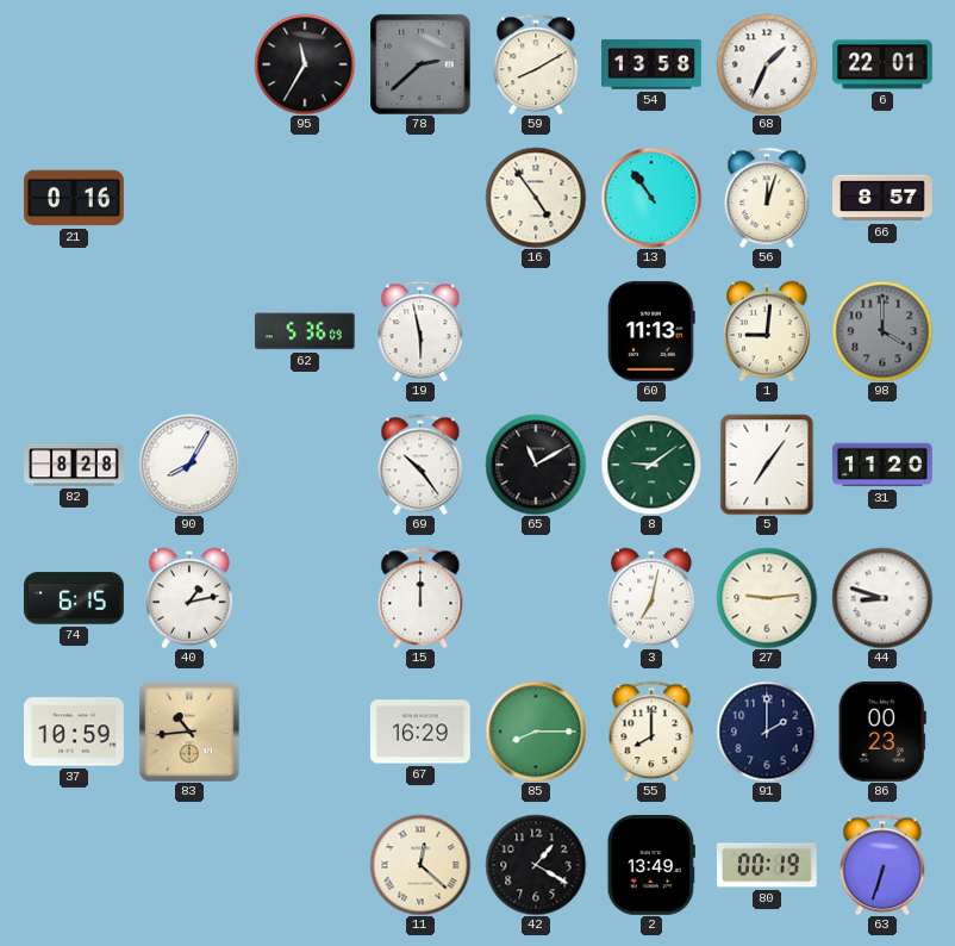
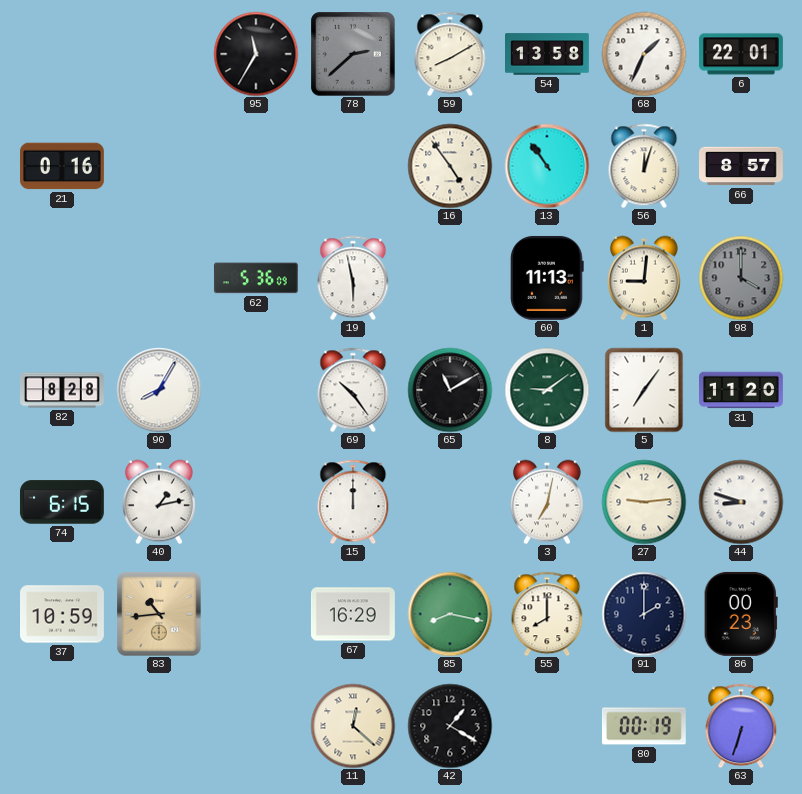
85: 8:15 -> 8:17
2: 13:49 -> none
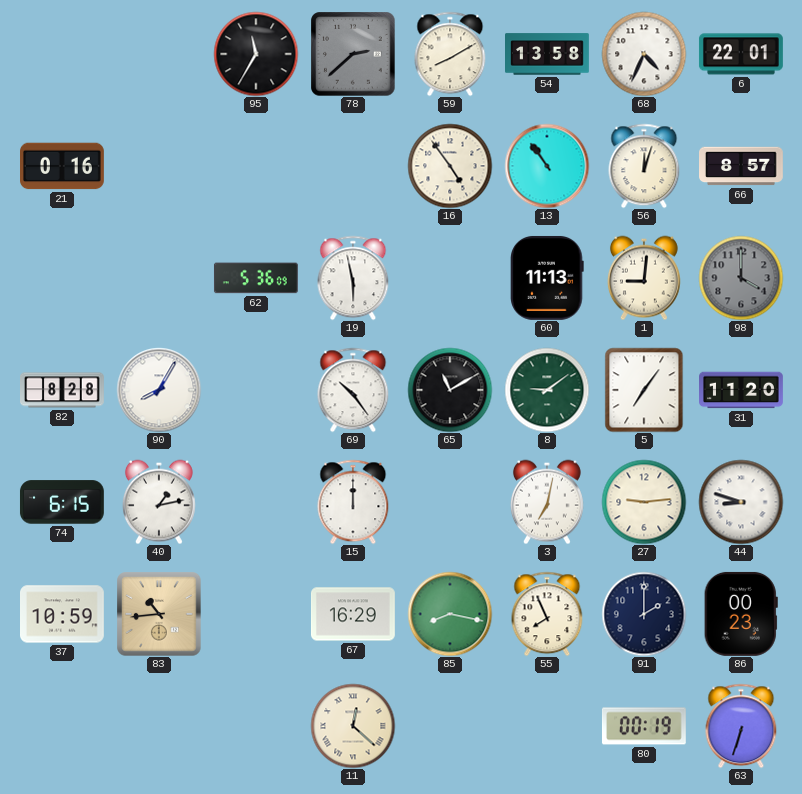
68: 1:34 -> 4:34
55: 8:00 -> 7:56
42: 1:20 -> none
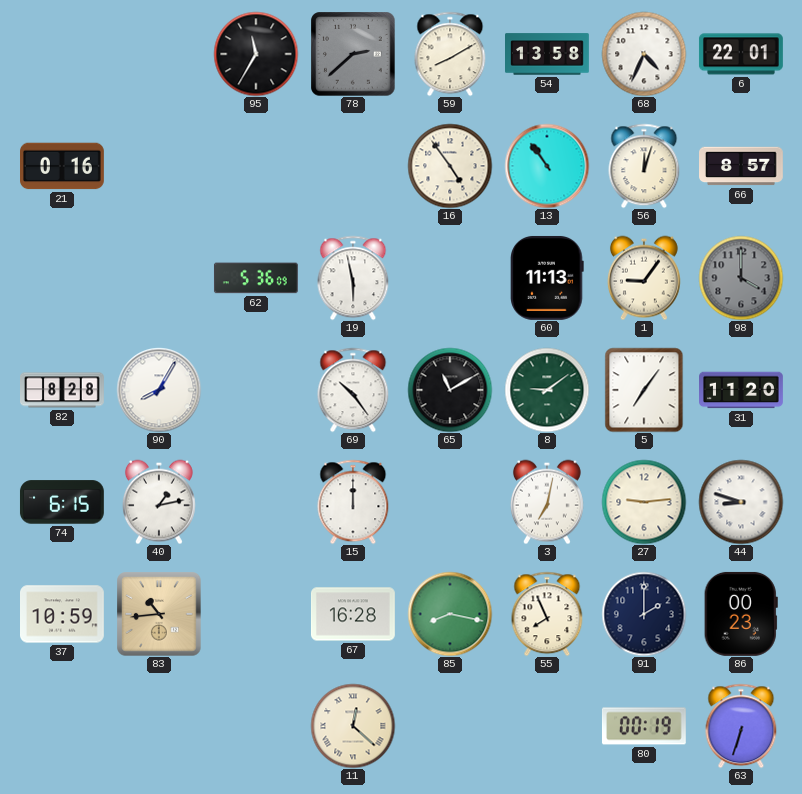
1: 9:01 -> 9:06
67: 16:29 -> 16:28
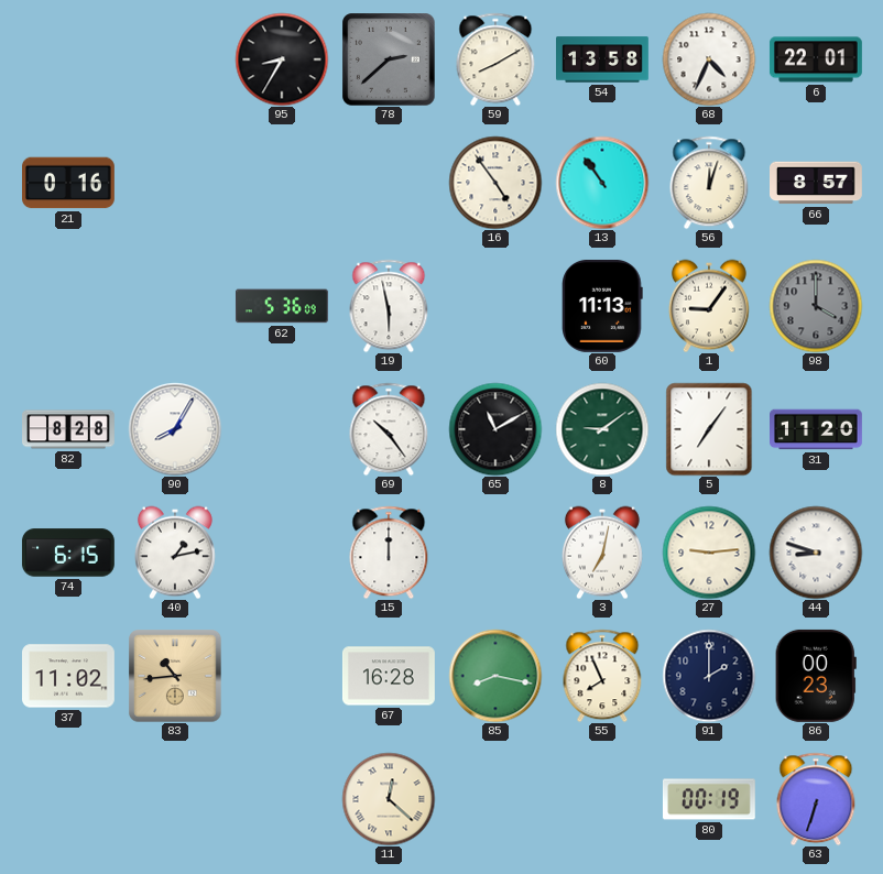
95: 11:35 -> 8:35
37: 10:59 -> 11:02
